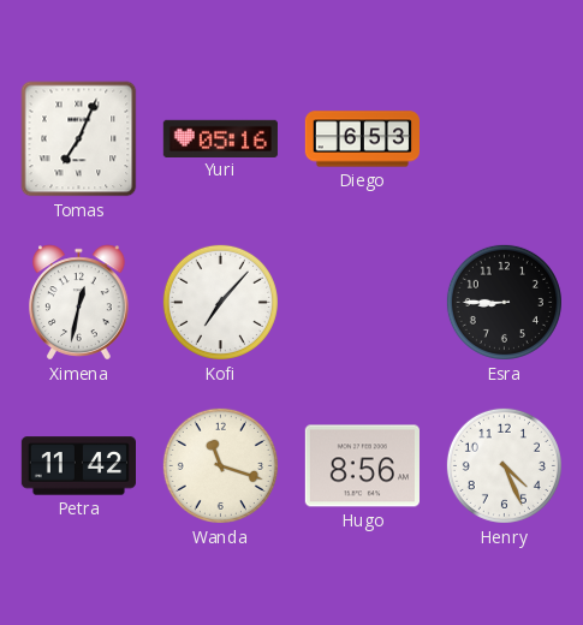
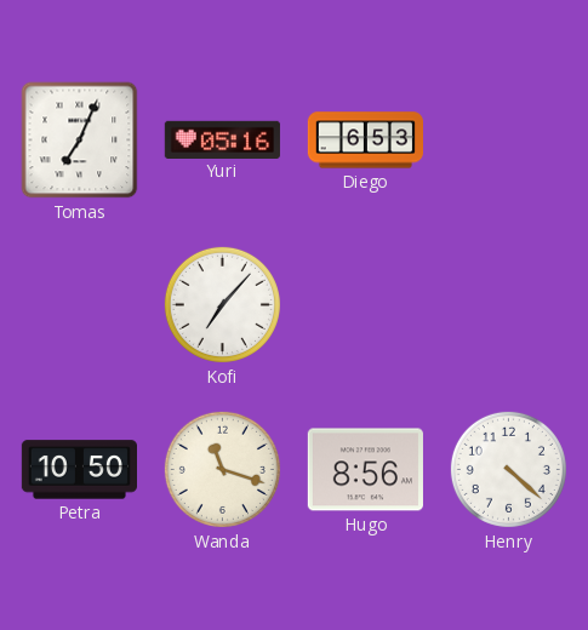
Ximena: 12:32 -> none
Esra: 8:45 -> none
Petra: 11:42 -> 10:50
Henry: 4:26 -> 4:22
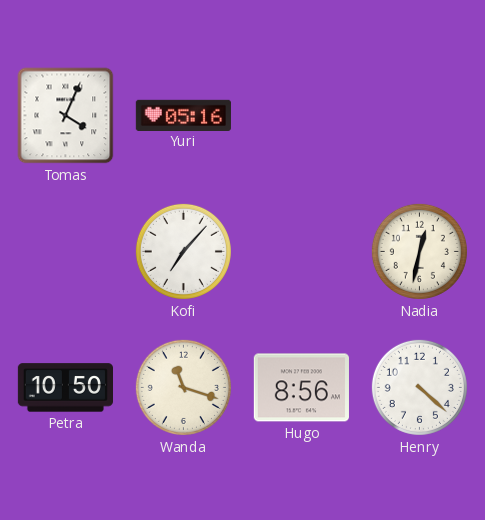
Tomas: 7:04 -> 4:04
Diego: 6:53 -> none
Nadia: none -> 12:32
